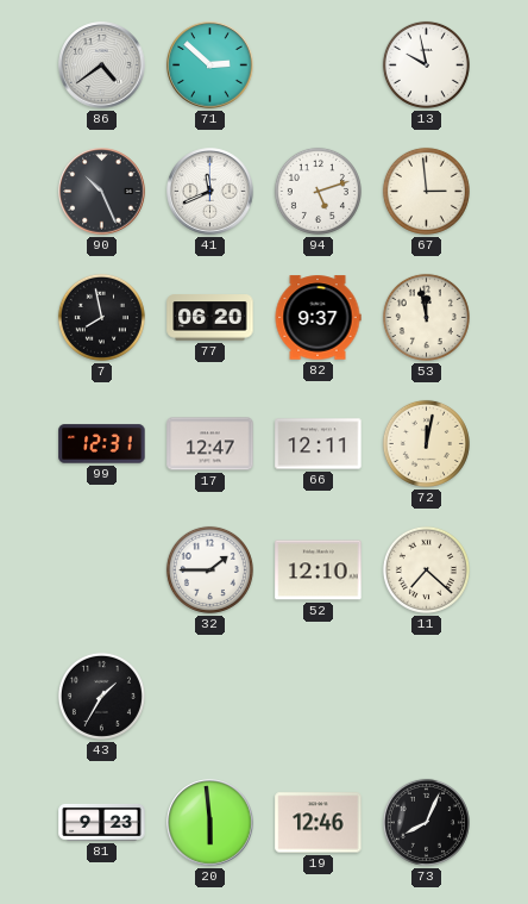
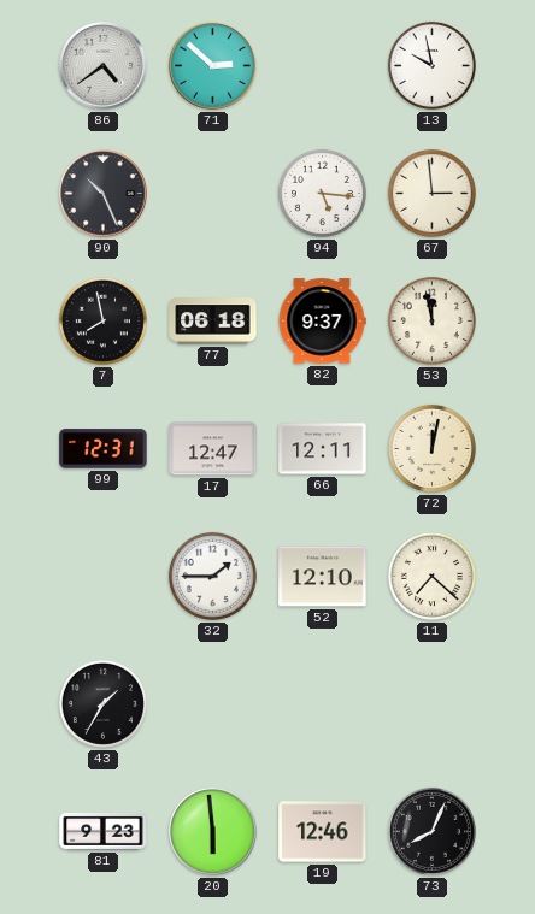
41: 11:41 -> none
94: 5:12 -> 5:16
77: 06:20 -> 06:18
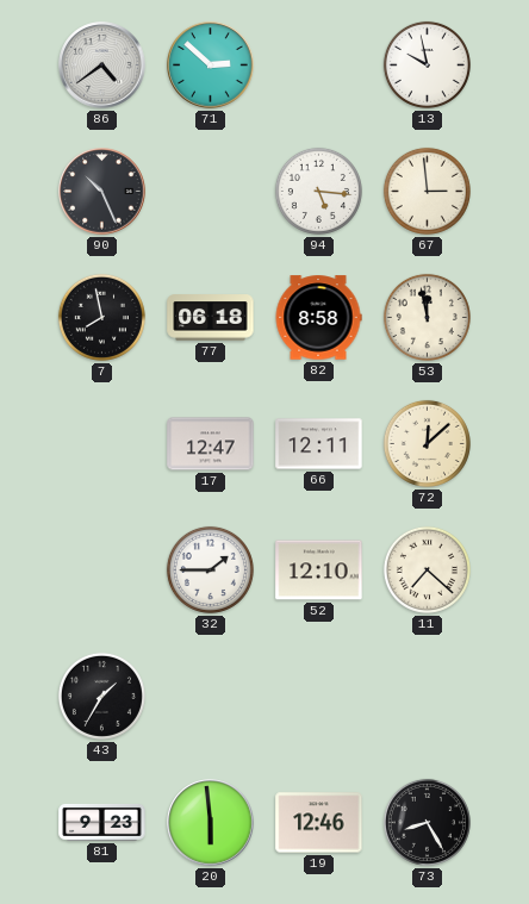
82: 9:37 -> 8:58
99: 12:31 -> none
72: 12:02 -> 12:08
73: 8:04 -> 8:25
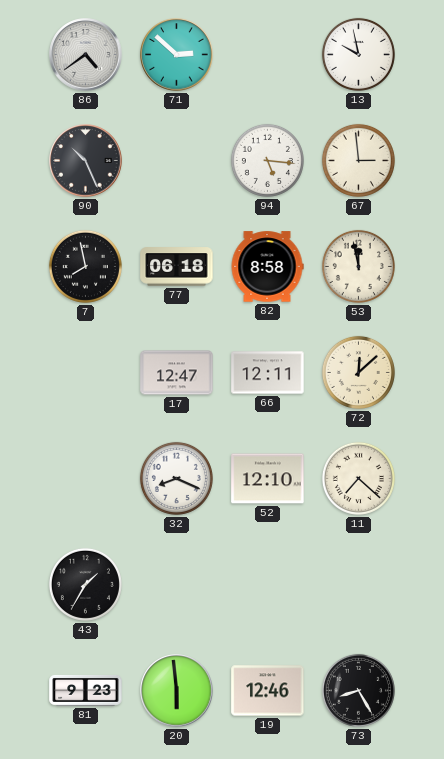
32: 1:45 -> 8:19
